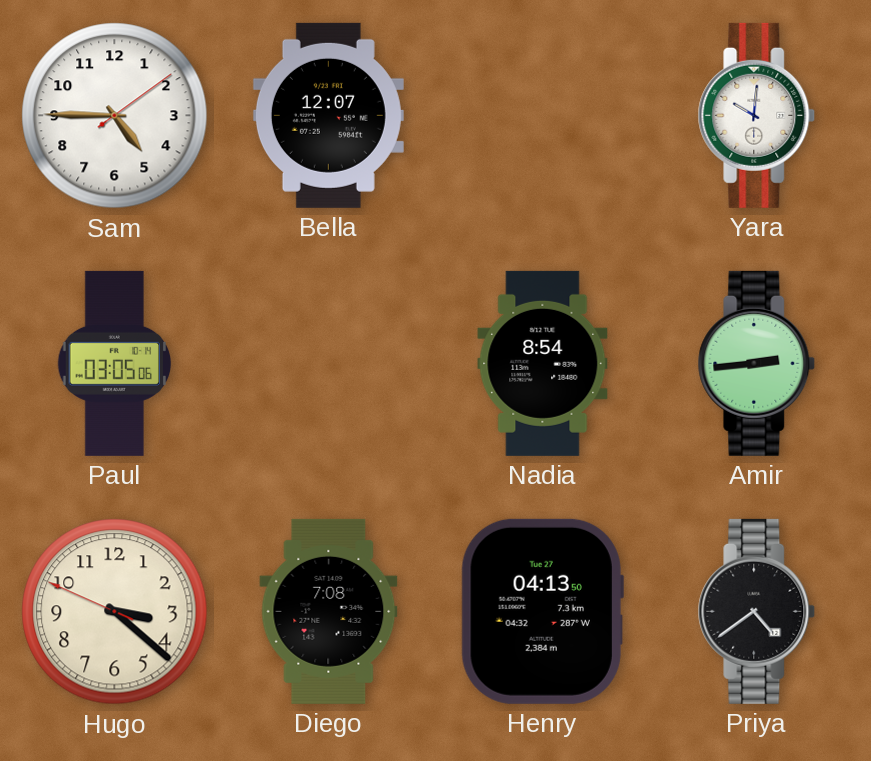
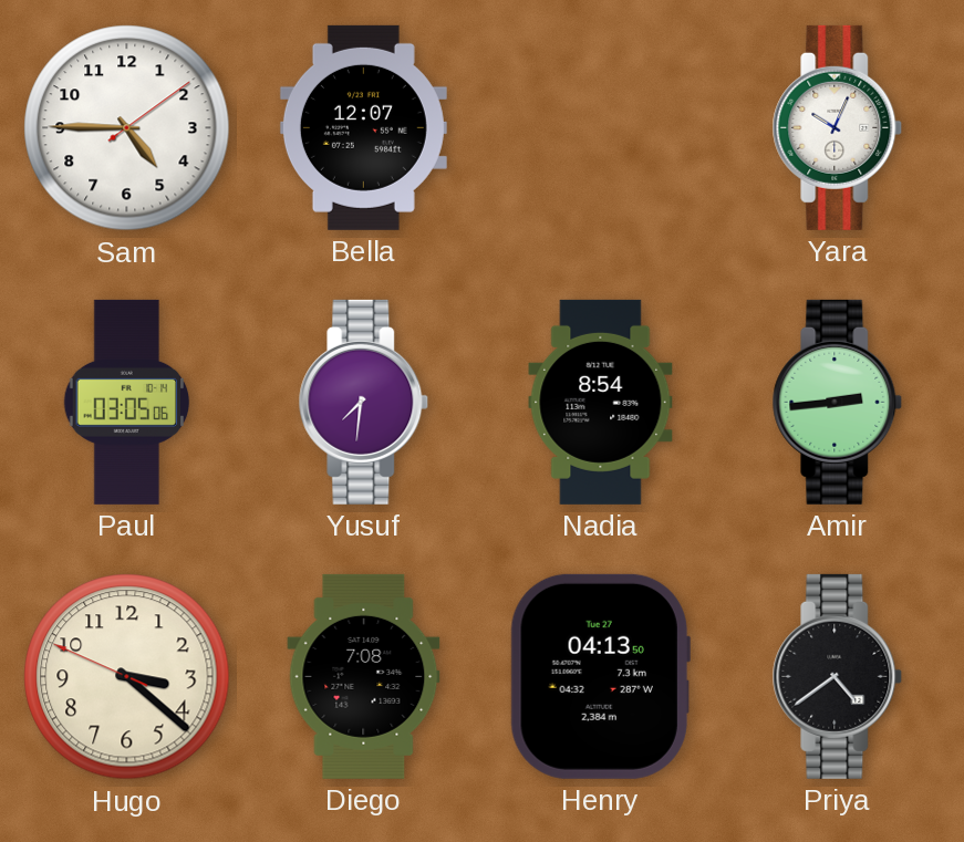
Yara: 10:01 -> 10:04
Yusuf: none -> 7:31
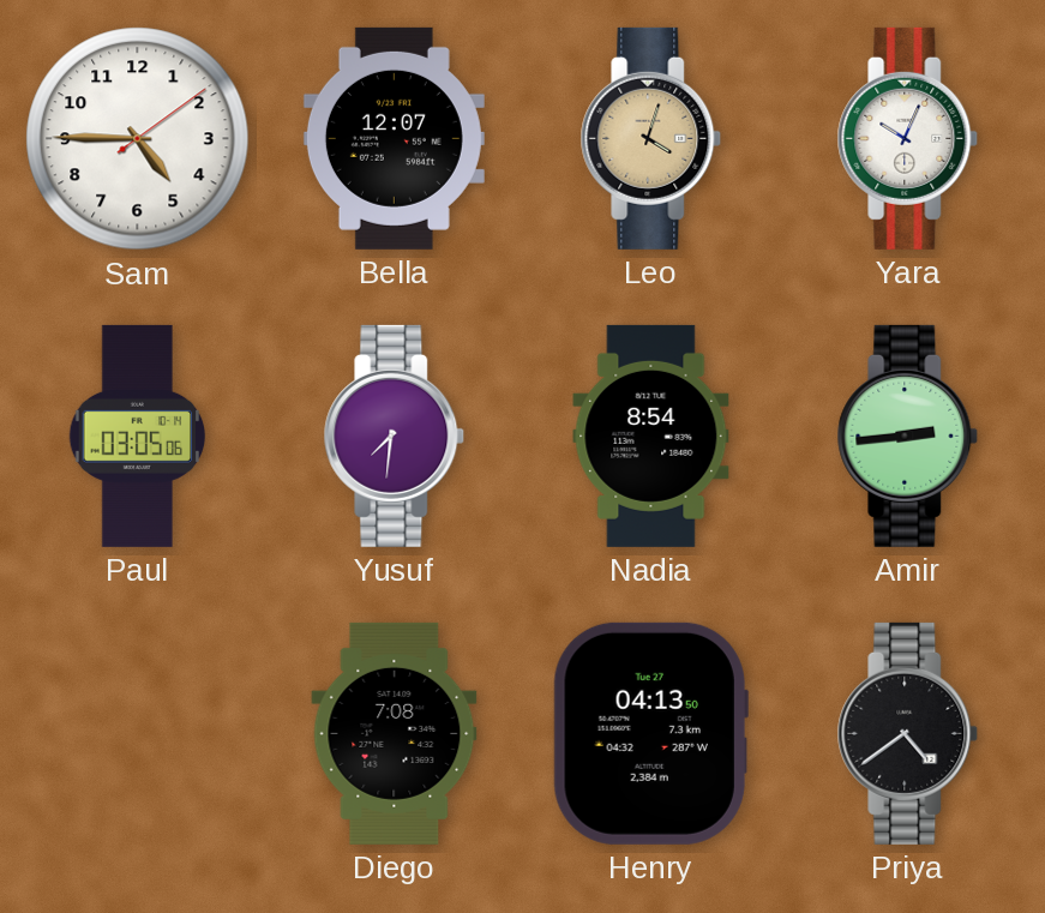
Leo: none -> 4:03
Hugo: 3:21 -> none
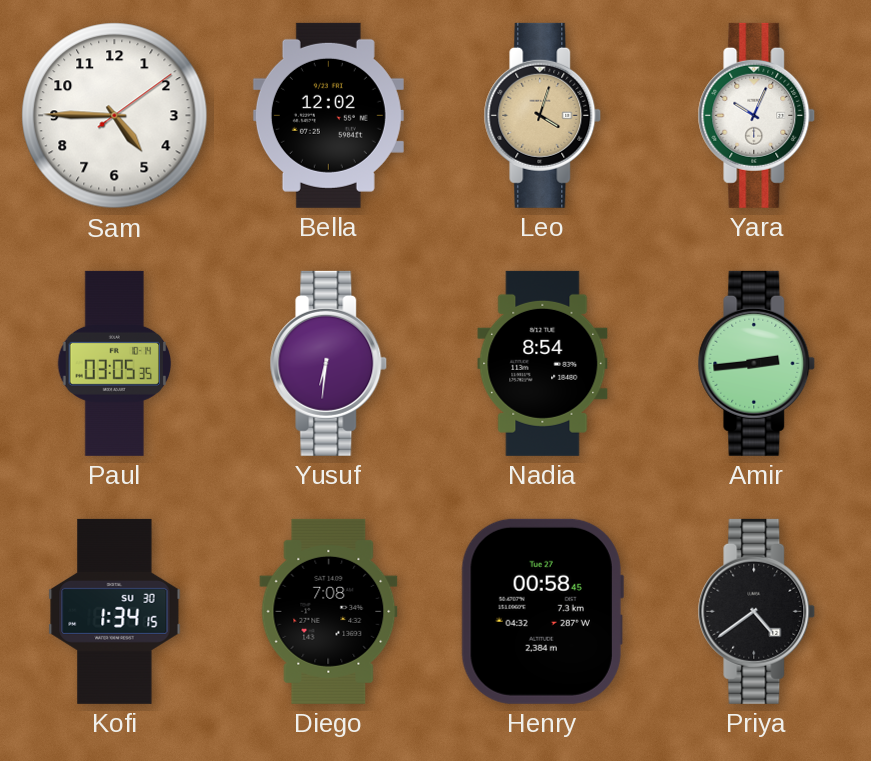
Bella: 12:07 -> 12:02
Paul: 03:05:06 -> 03:05:35
Yusuf: 7:31 -> 6:31
Kofi: none -> 1:34
Henry: 04:13 -> 00:58
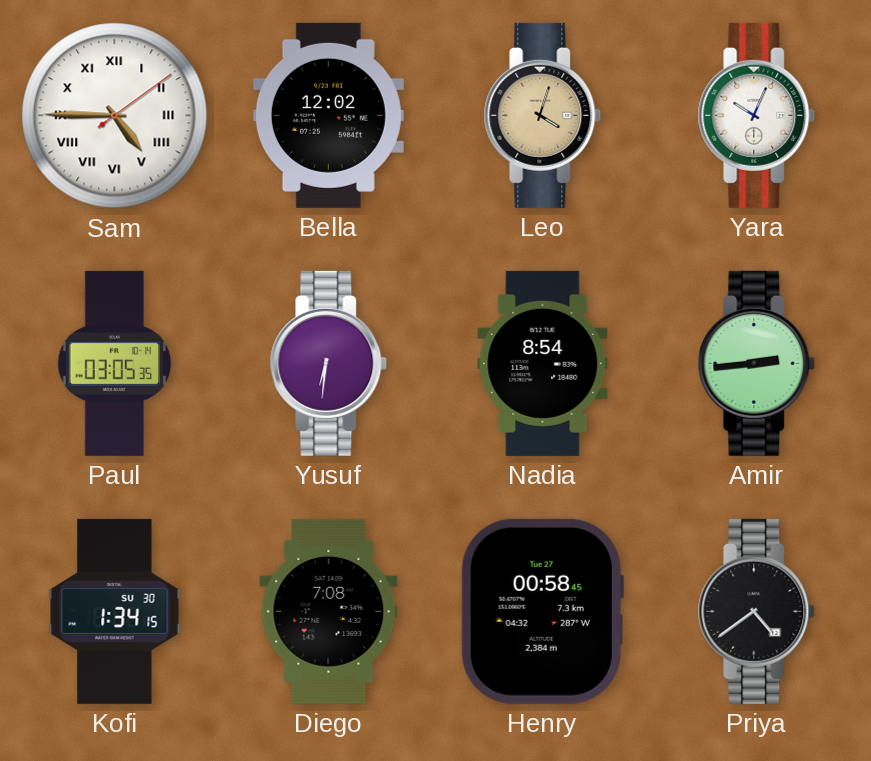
Sam numerals: Arabic -> Roman
